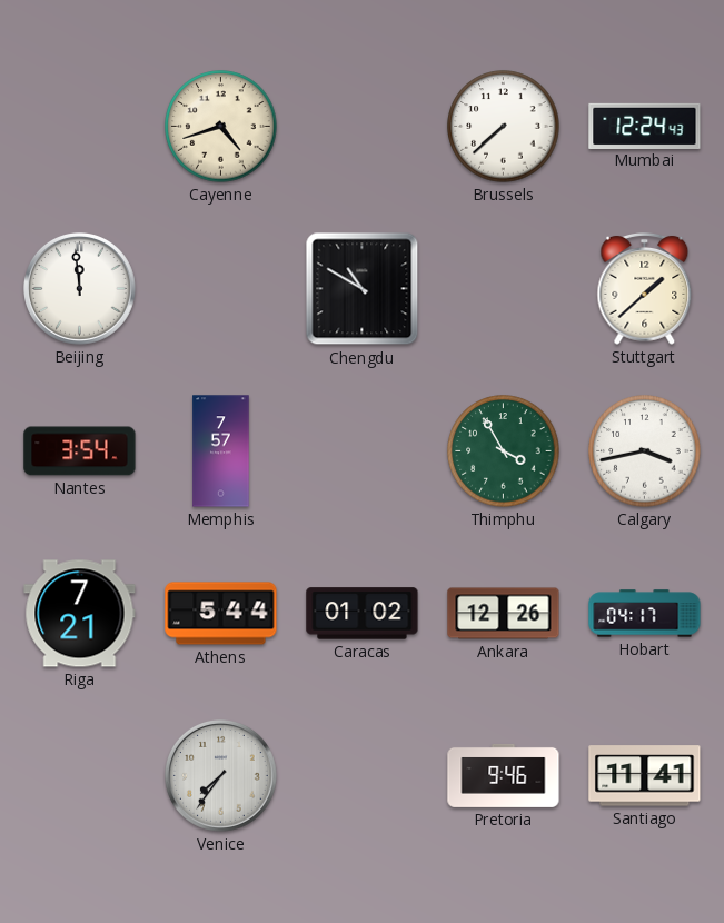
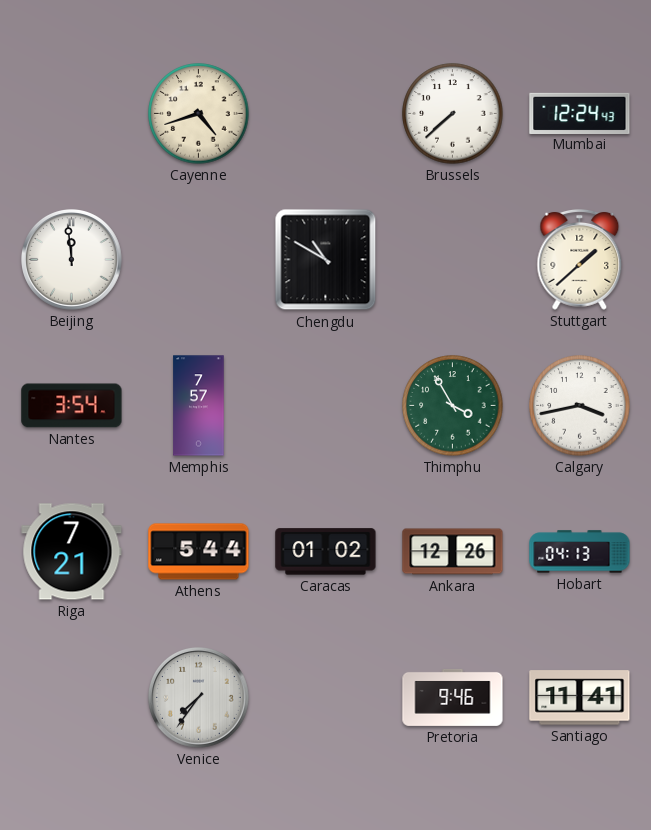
Hobart: 04:17 -> 04:13
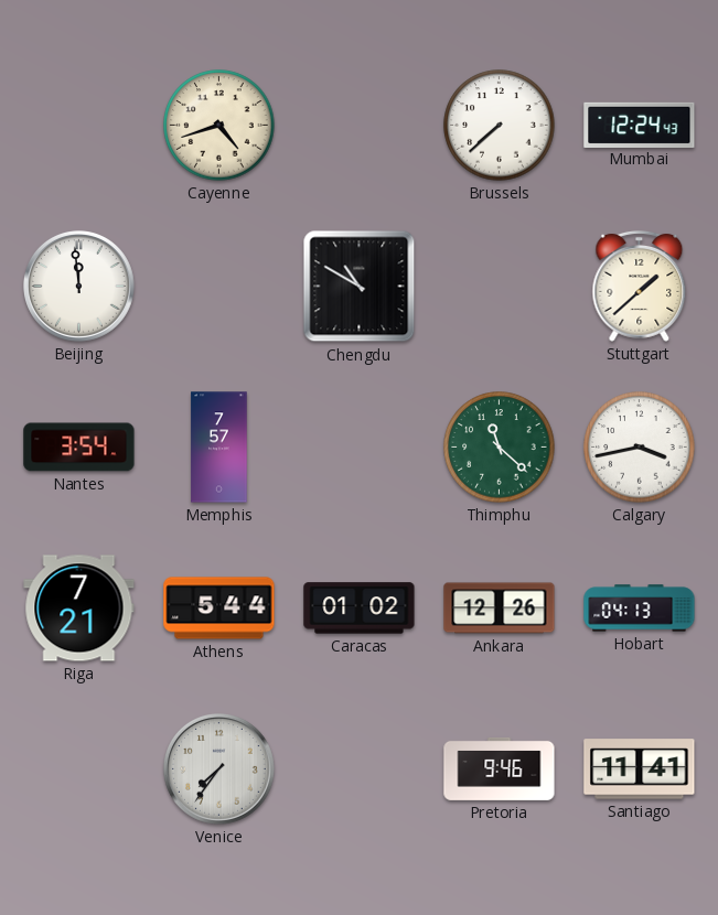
Thimphu: 3:55 -> 11:22
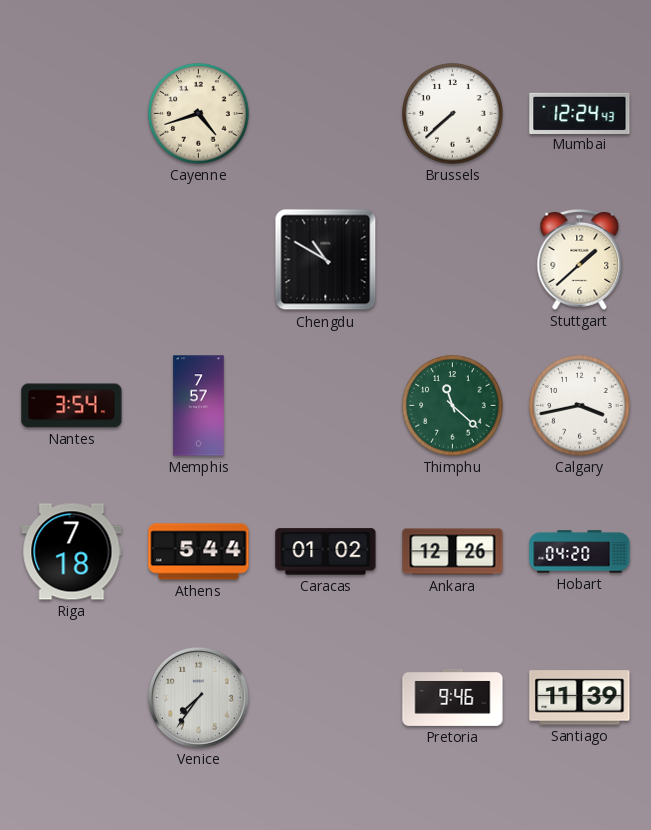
Beijing: 11:59 -> none
Riga: 7:21 -> 7:18
Hobart: 04:13 -> 04:20
Santiago: 11:41 -> 11:39
